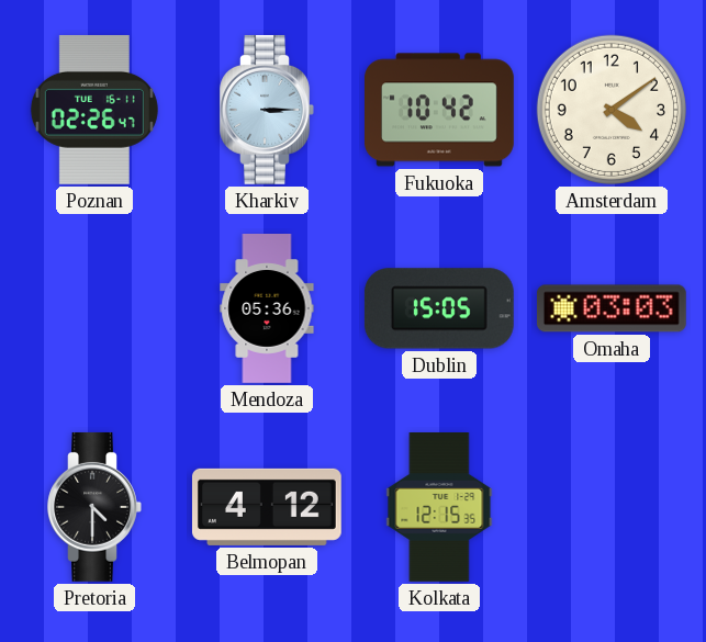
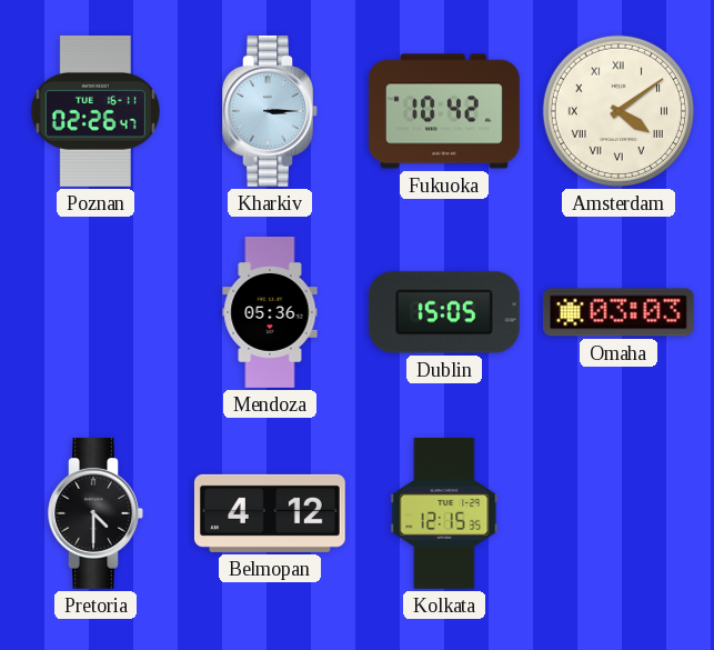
Amsterdam numerals: Arabic -> Roman
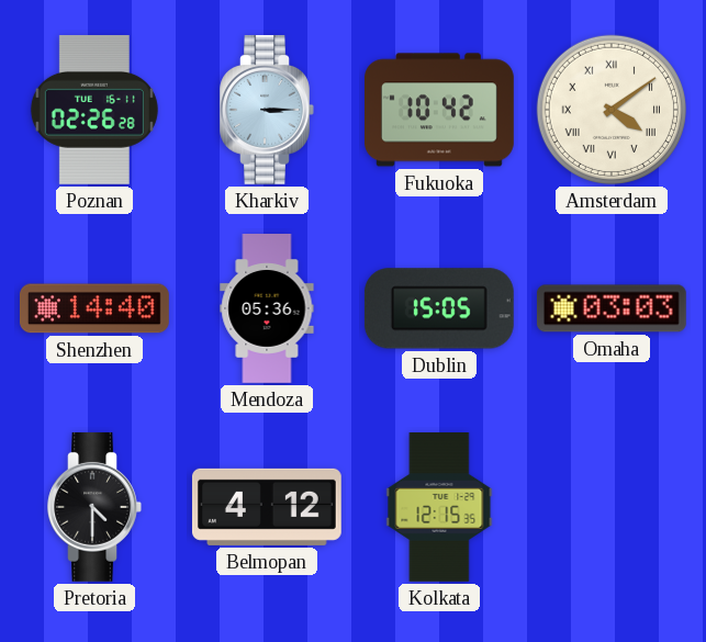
Poznan: 02:26:47 -> 02:26:28
Shenzhen: none -> 14:40
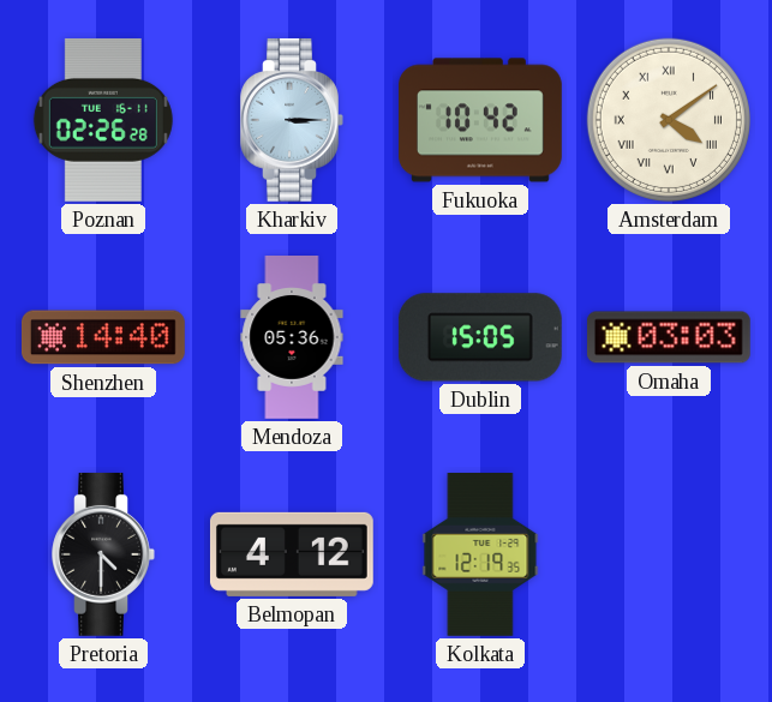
Kolkata: 12:15 -> 12:19
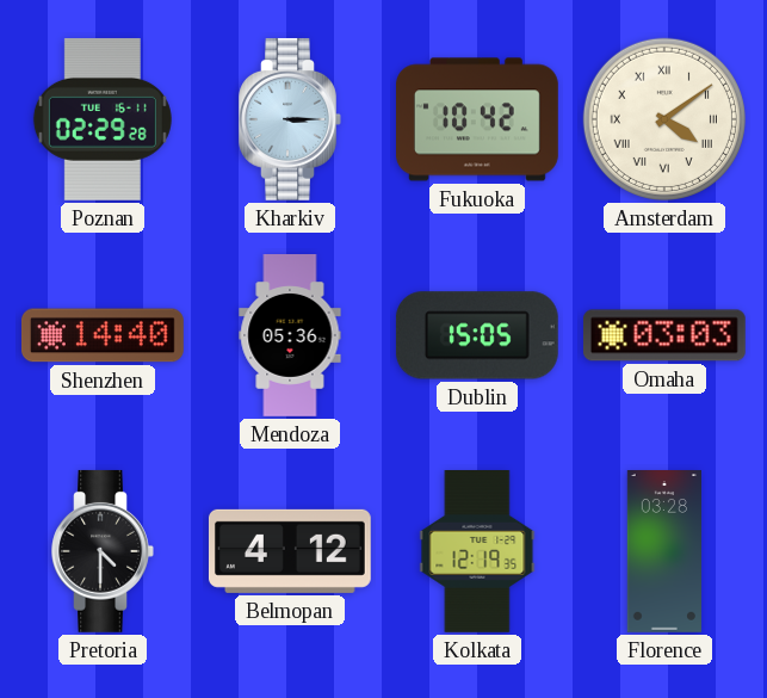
Poznan: 02:26 -> 02:29
Florence: none -> 03:28
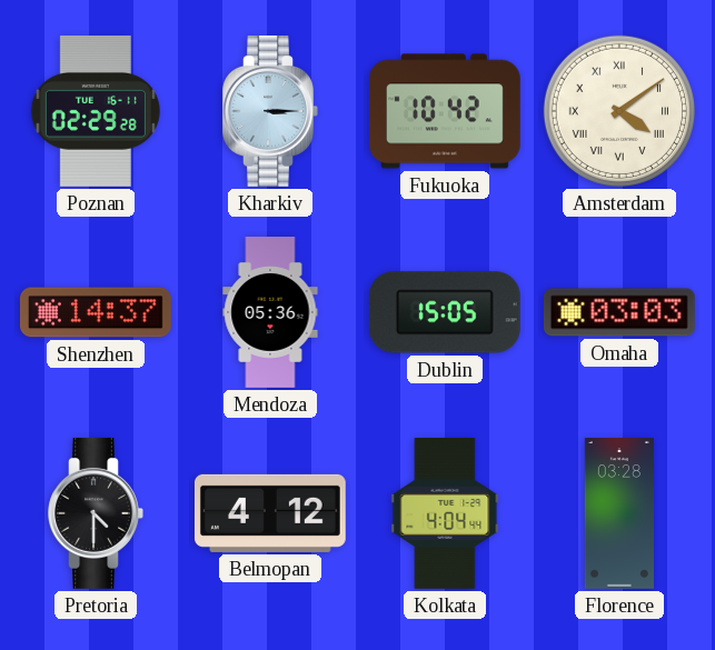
Shenzhen: 14:40 -> 14:37
Kolkata: 12:19 -> 4:04
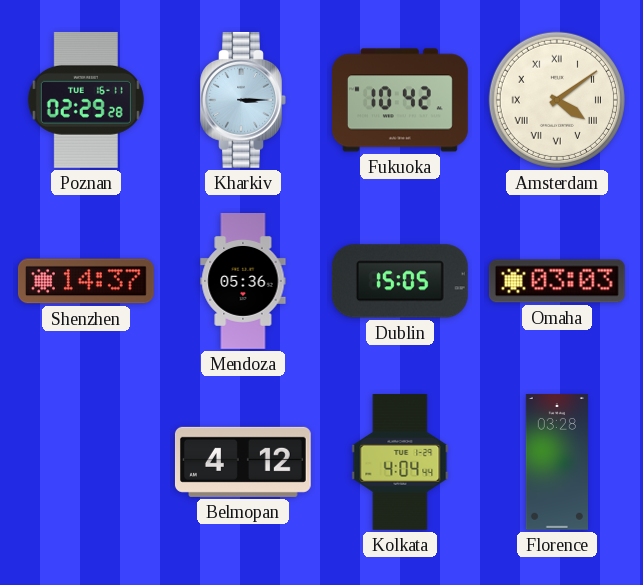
Pretoria: 4:30 -> none
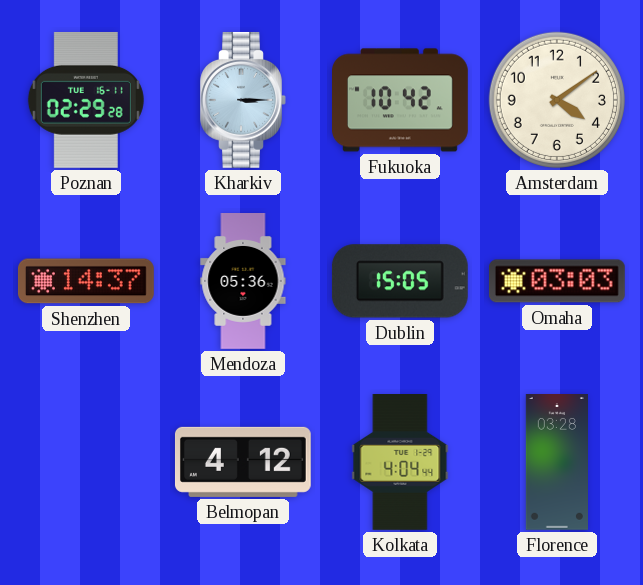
Amsterdam numerals: Roman -> Arabic
